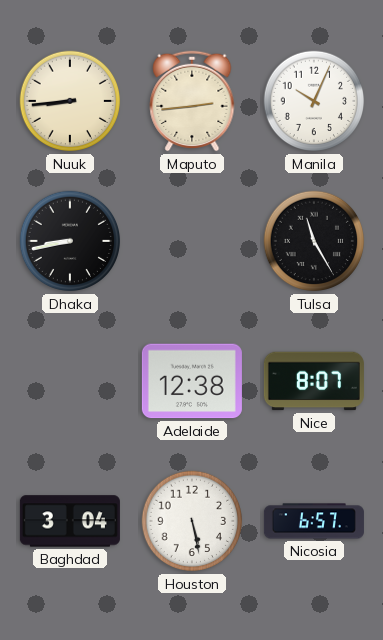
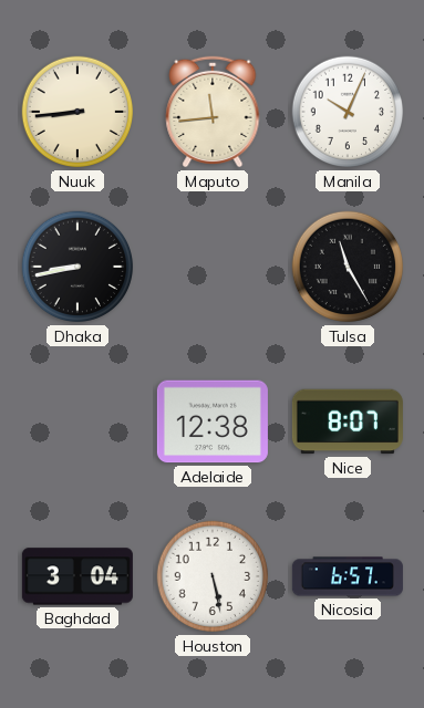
Maputo: 2:44 -> 11:44
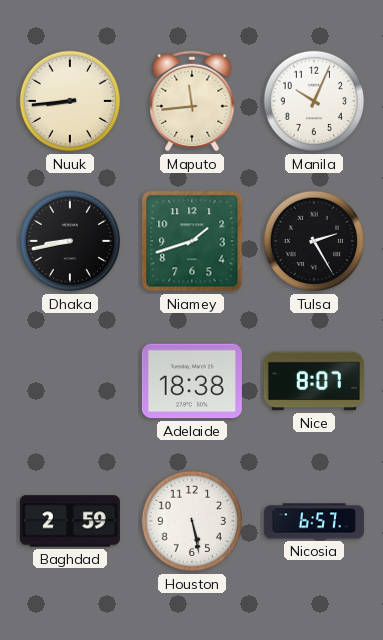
Niamey: none -> 1:42
Tulsa: 11:25 -> 2:25
Adelaide: 12:38 -> 18:38
Baghdad: 3:04 -> 2:59
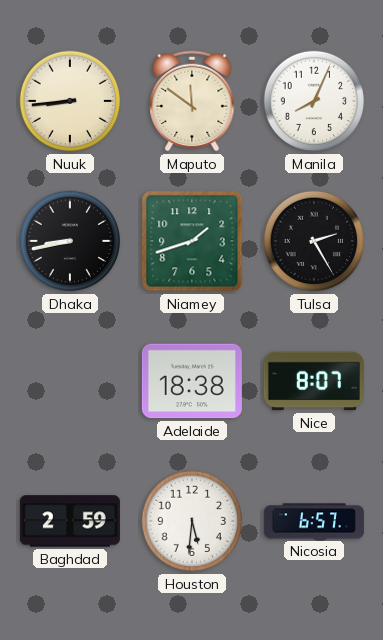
Maputo: 11:44 -> 11:51
Manila: 10:04 -> 8:04
Houston: 5:28 -> 5:31
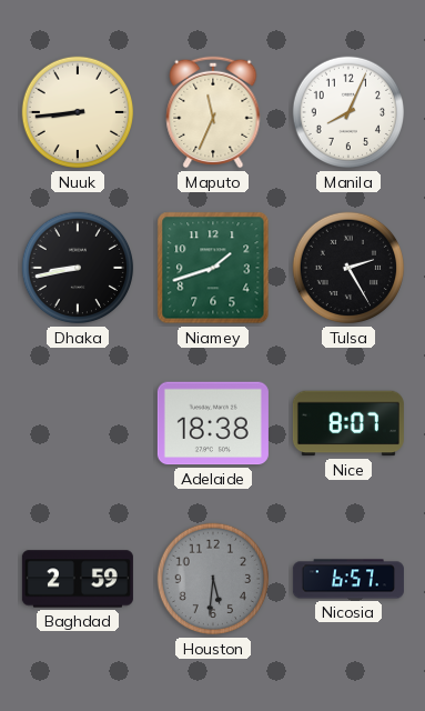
Maputo: 11:51 -> 11:34
Houston dial: white -> grey
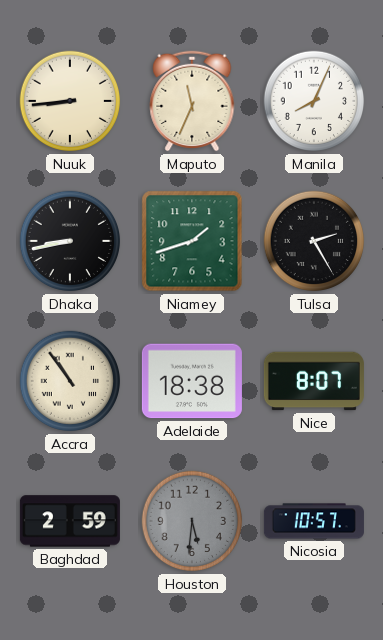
Accra: none -> 10:54
Nicosia: 6:57 -> 10:57
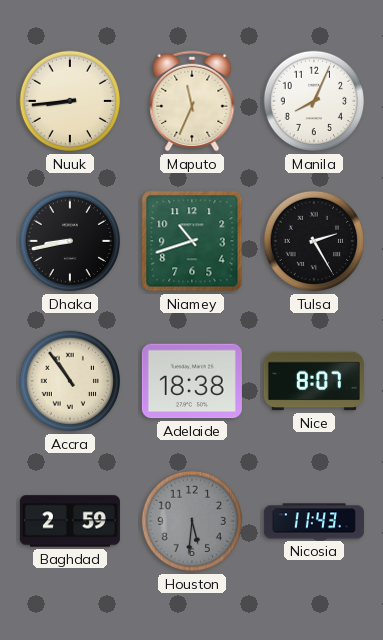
Niamey: 1:42 -> 10:42
Nicosia: 10:57 -> 11:43
